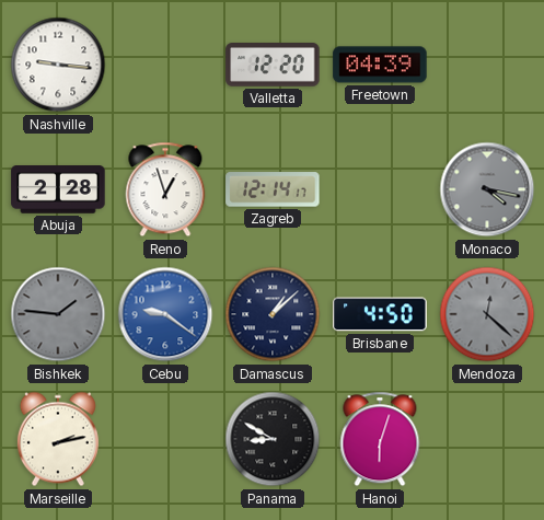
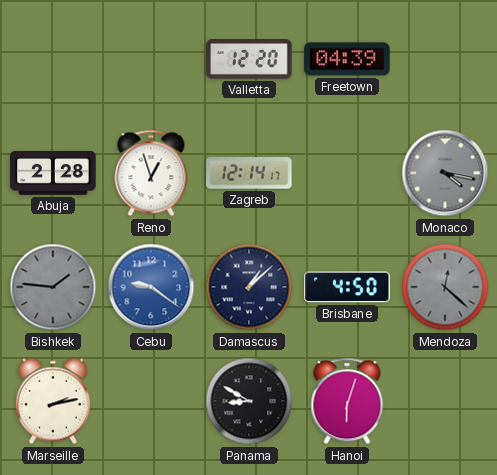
Nashville: 9:16 -> none
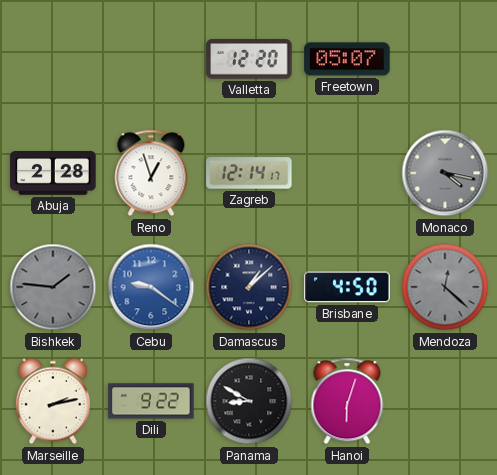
Freetown: 04:39 -> 05:07
Dili: none -> 9:22
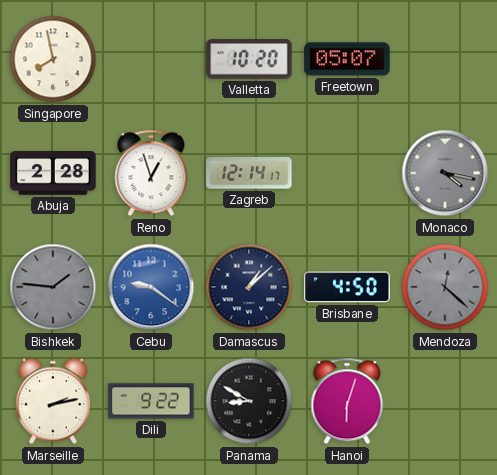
Singapore: none -> 7:58
Valletta: 12:20 -> 10:20
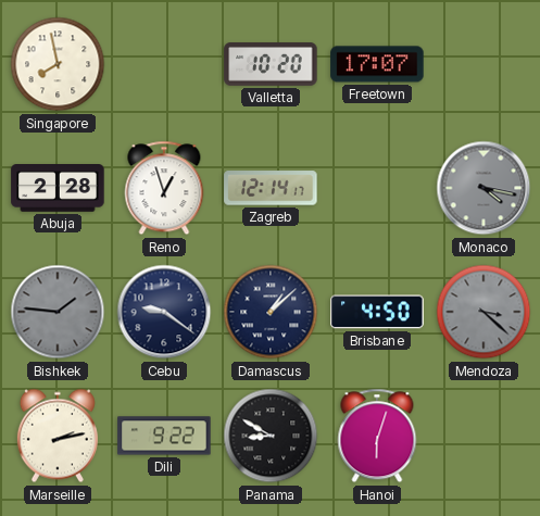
Freetown: 05:07 -> 17:07
Cebu dial: blue -> navy
Mendoza: 12:22 -> 3:22
